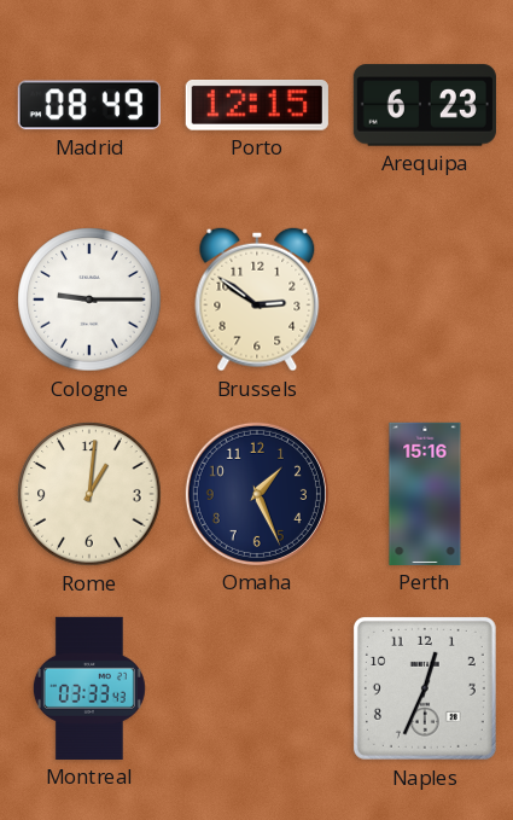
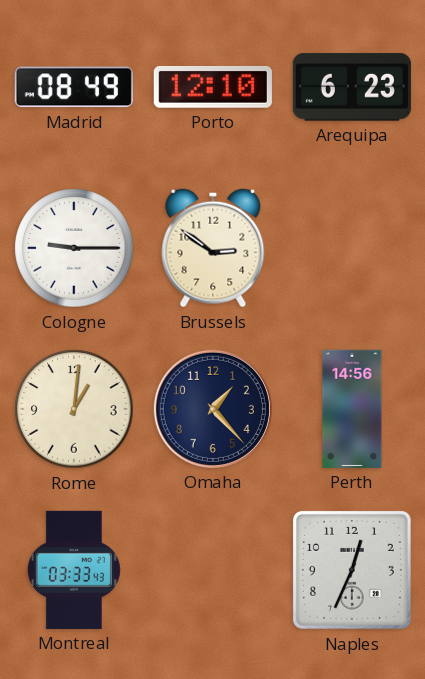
Porto: 12:15 -> 12:10
Omaha: 1:26 -> 1:23
Perth: 15:16 -> 14:56
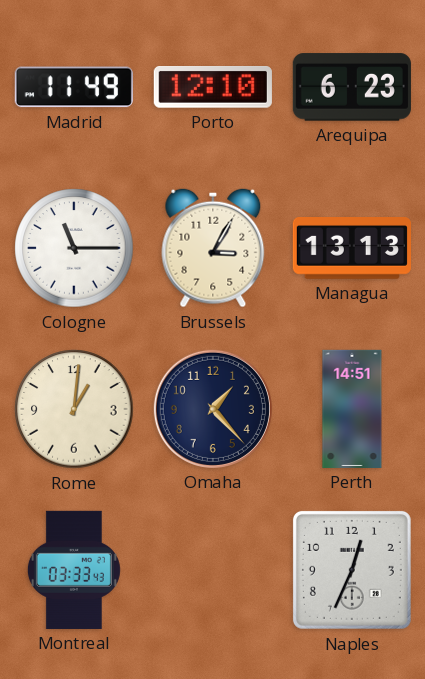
Madrid: 08:49 -> 11:49
Cologne: 9:15 -> 11:15
Brussels: 2:51 -> 3:05
Managua: none -> 13:13
Perth: 14:56 -> 14:51
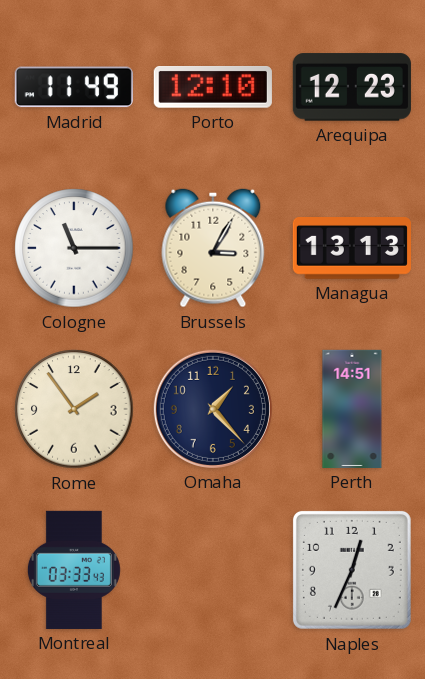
Arequipa: 6:23 -> 12:23
Rome: 1:01 -> 1:54
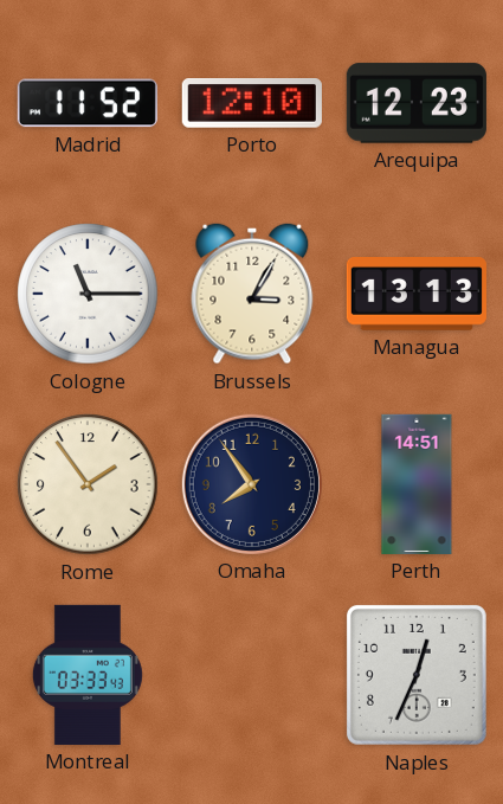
Madrid: 11:49 -> 11:52
Omaha: 1:23 -> 7:54
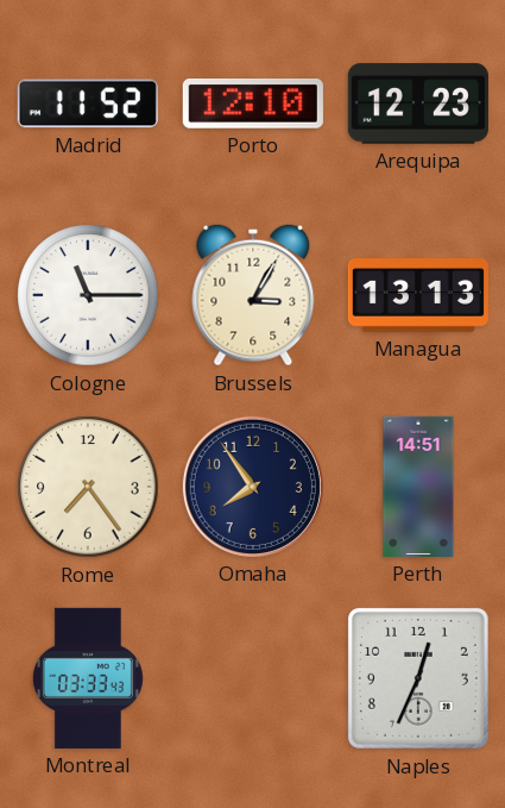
Rome: 1:54 -> 7:24
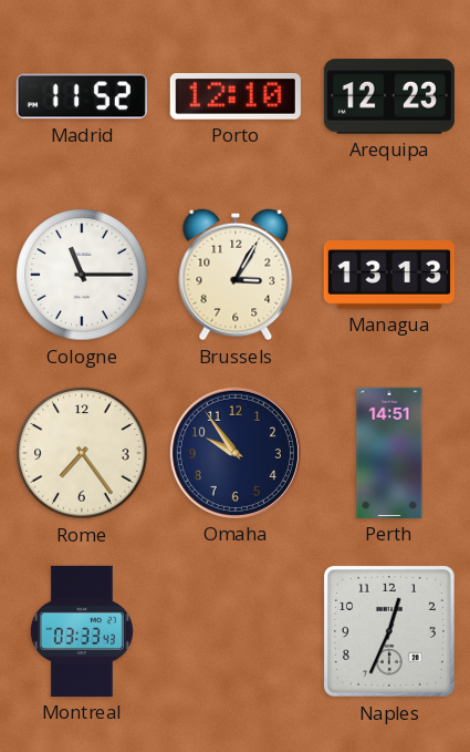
Omaha: 7:54 -> 9:54
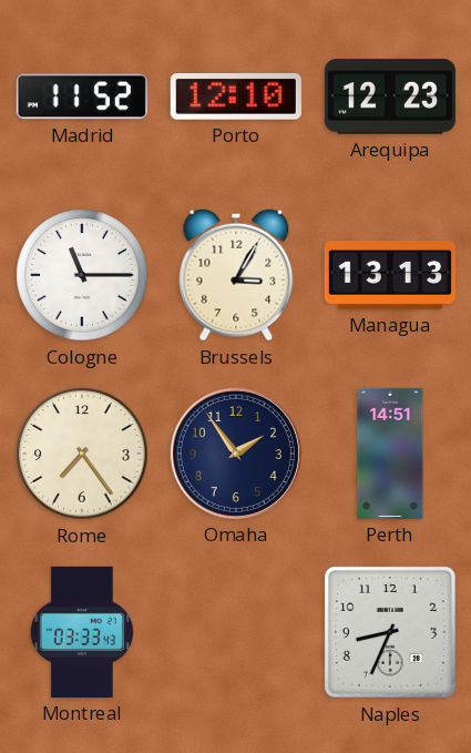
Omaha: 9:54 -> 1:54
Naples: 12:34 -> 8:34
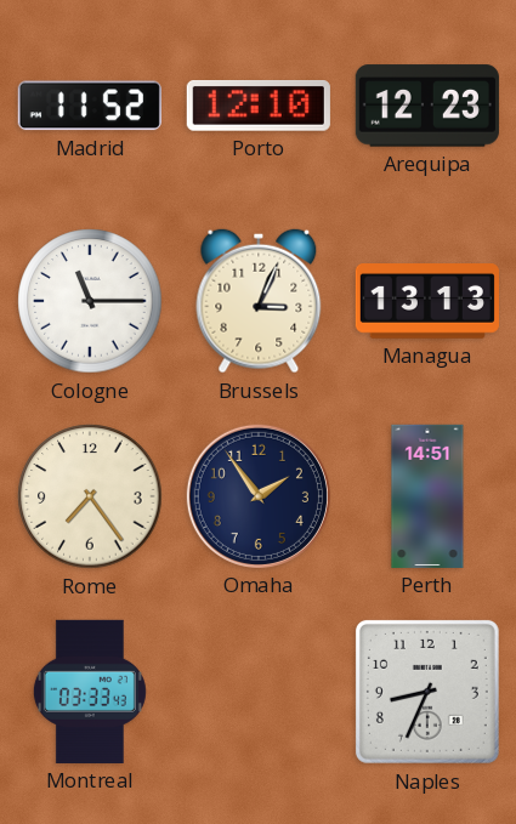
Brussels: 3:05 -> 3:04
